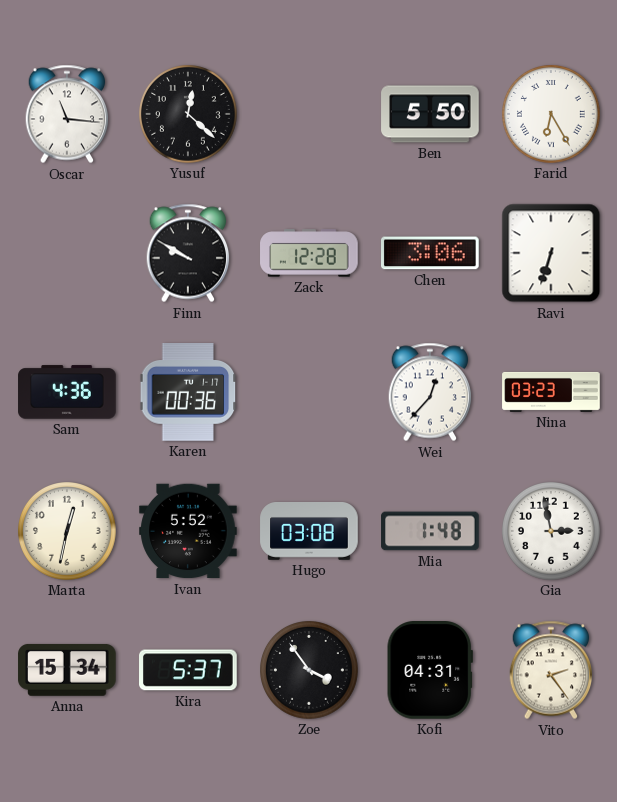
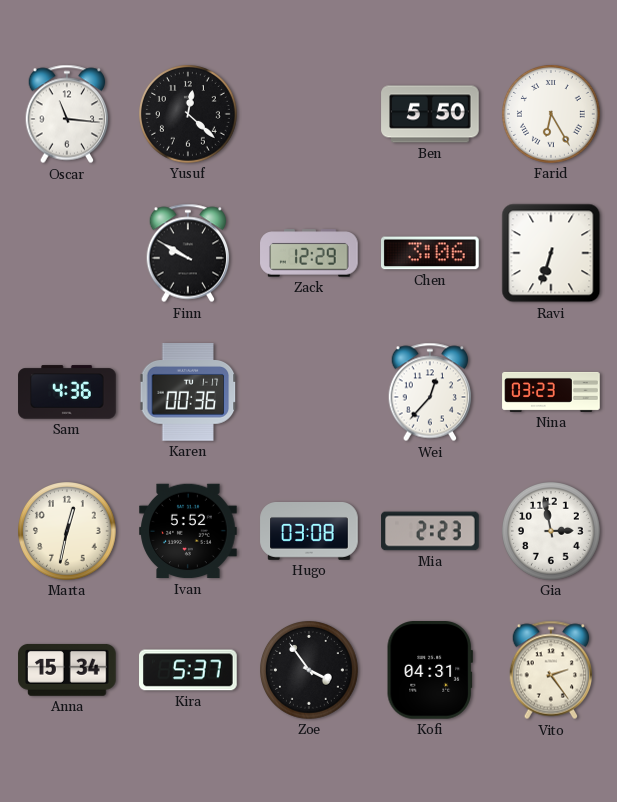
Zack: 12:28 -> 12:29
Mia: 1:48 -> 2:23
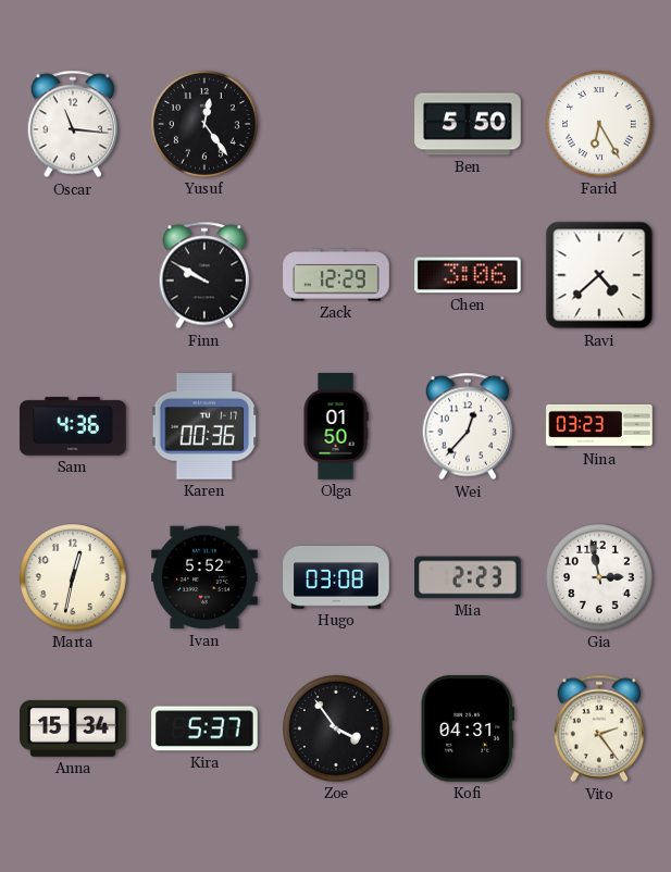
Yusuf: 12:22 -> 12:24
Ravi: 6:33 -> 4:38
Olga: none -> 01:50
